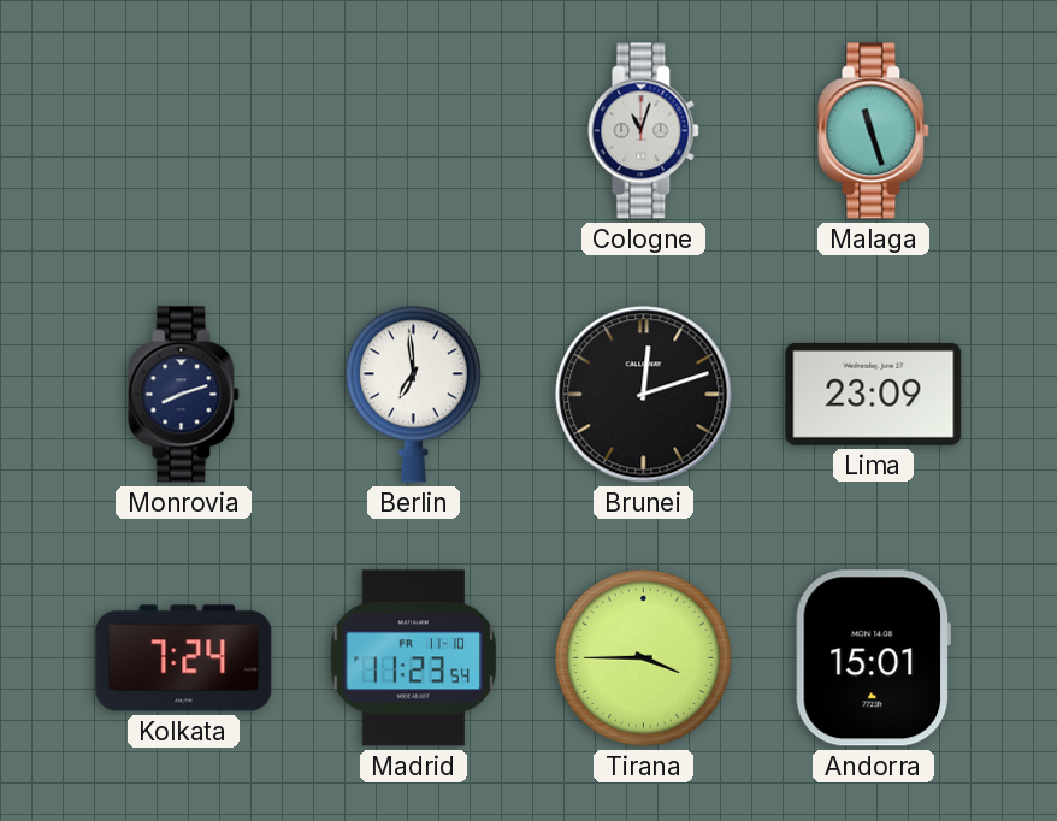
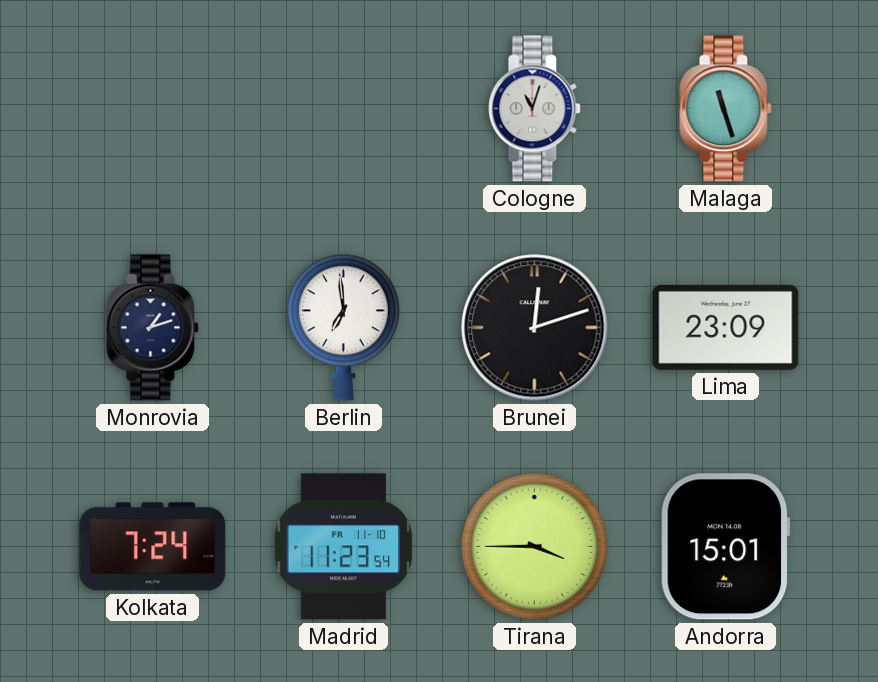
Monrovia: 8:12 -> 1:12
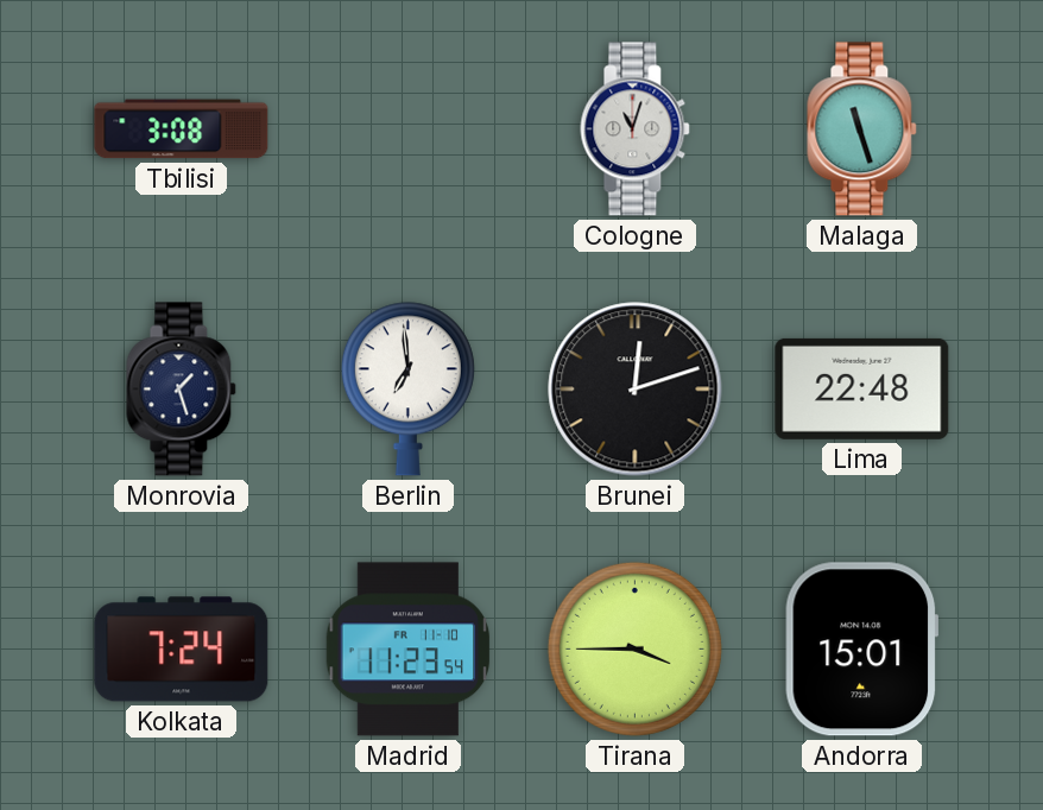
Tbilisi: none -> 3:08
Monrovia: 1:12 -> 1:27
Lima: 23:09 -> 22:48
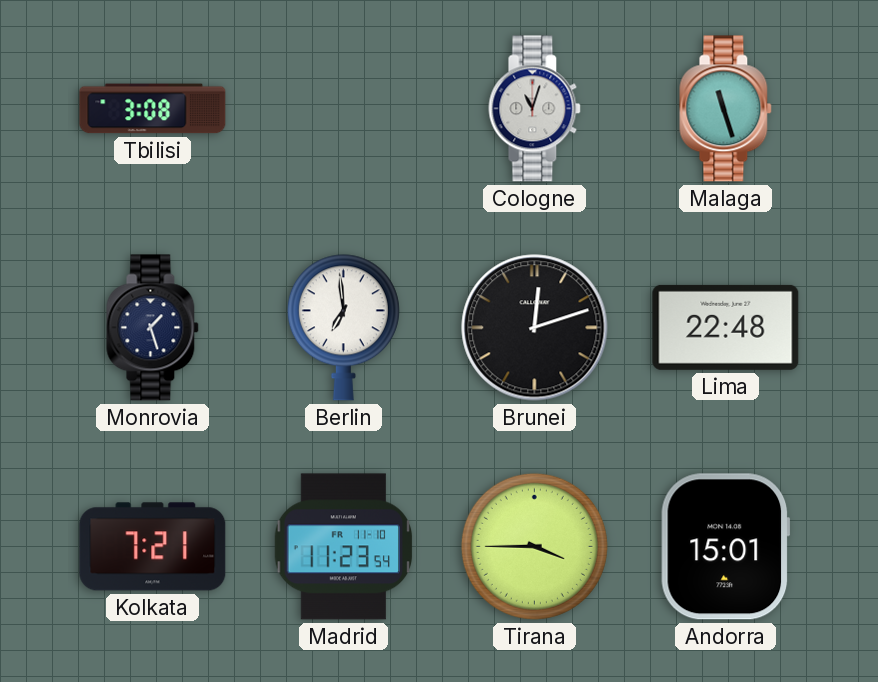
Kolkata: 7:24 -> 7:21
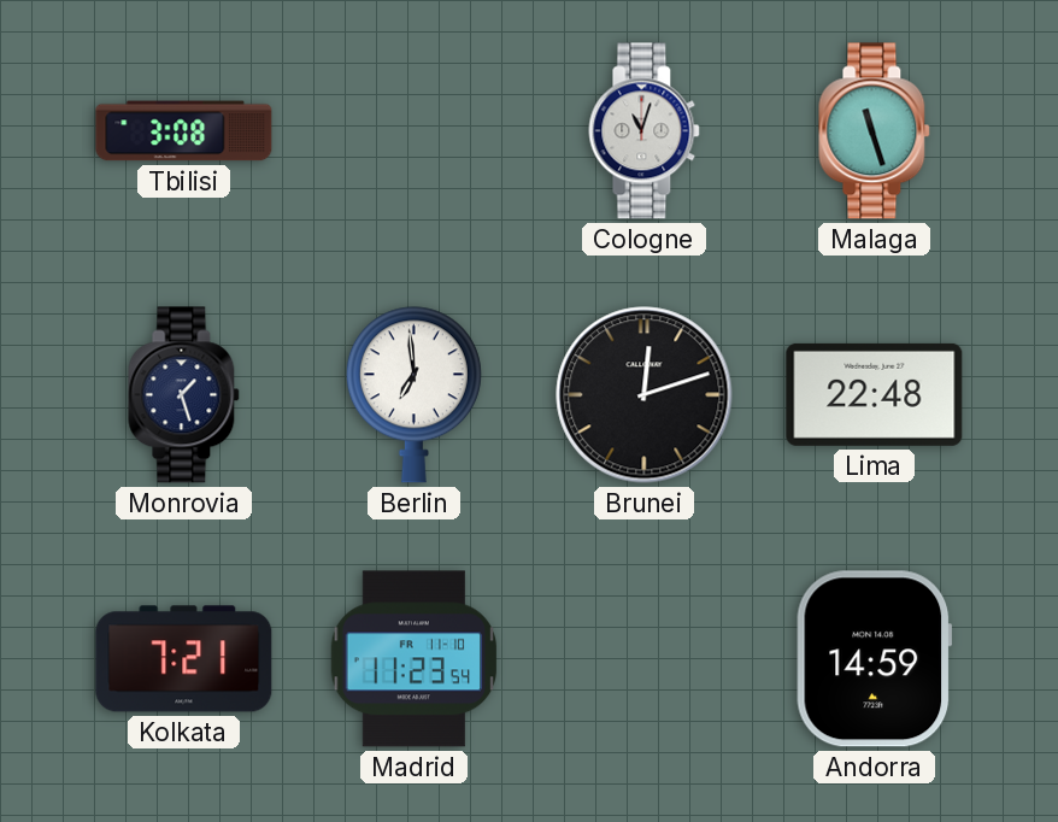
Tirana: 3:45 -> none
Andorra: 15:01 -> 14:59
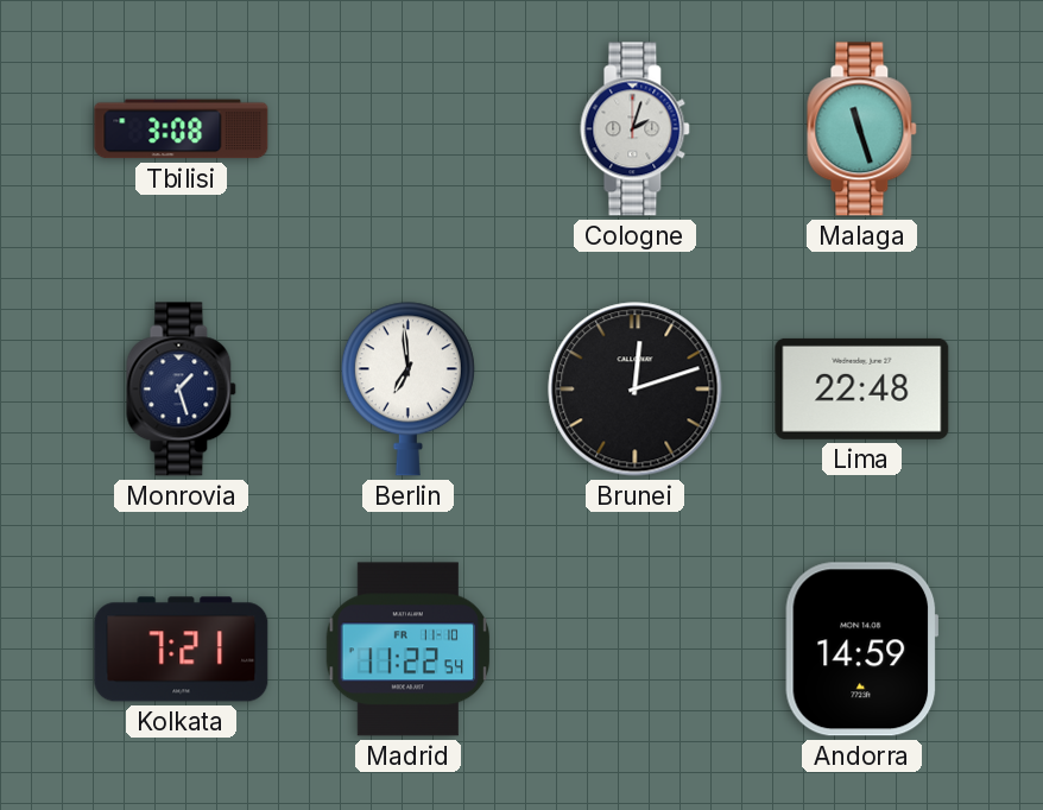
Cologne: 11:03 -> 2:03
Madrid: 11:23 -> 11:22
